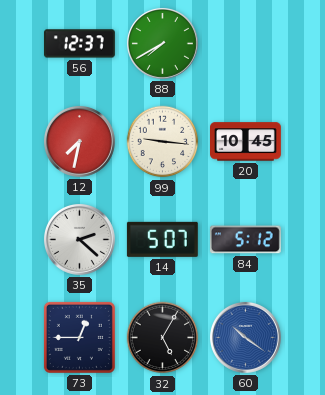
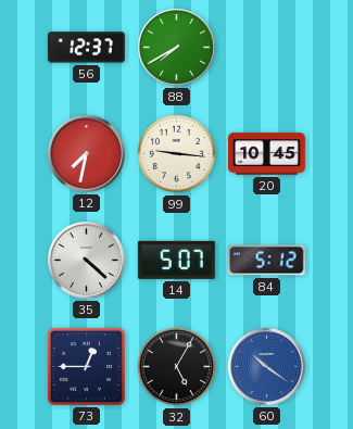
35: 2:22 -> 4:22
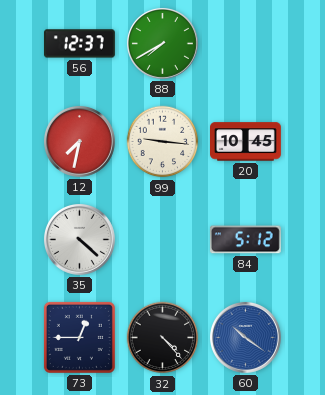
14: 5:07 -> none
32: 5:05 -> 4:23
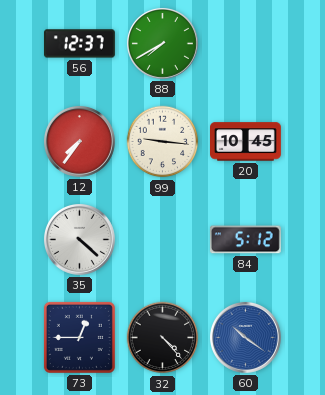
12: 7:32 -> 7:36
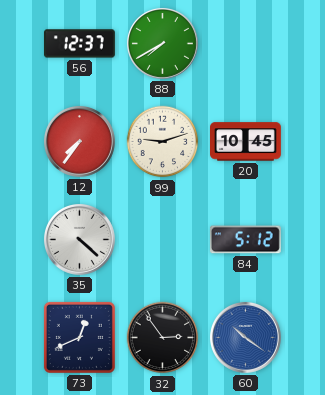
99: 9:16 -> 9:12
73: 12:45 -> 12:41
32: 4:23 -> 2:54
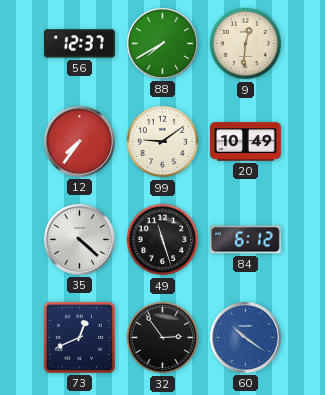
9: none -> 12:31
99: 9:12 -> 9:09
20: 10:45 -> 10:49
49: none -> 11:27
84: 5:12 -> 6:12
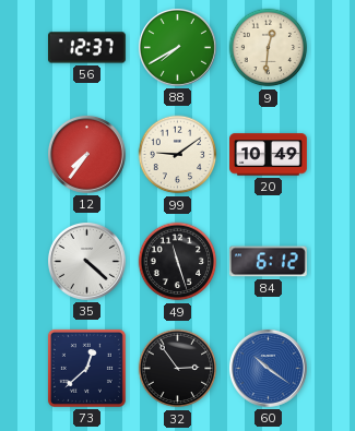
73: 12:41 -> 12:38
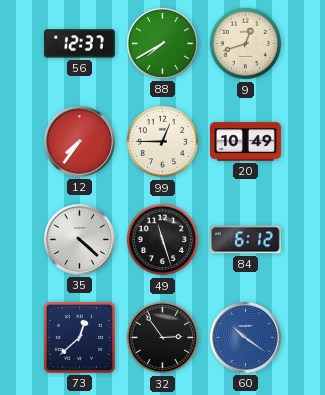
9: 12:31 -> 12:42
99: 9:09 -> 12:45
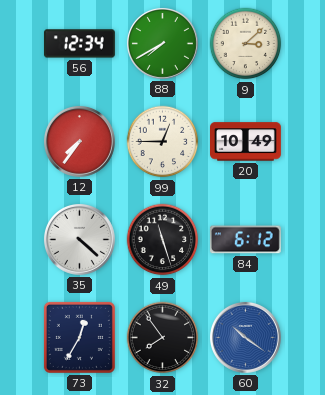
56: 12:37 -> 12:34
9: 12:42 -> 3:08
73: 12:38 -> 12:35
32: 2:54 -> 7:54
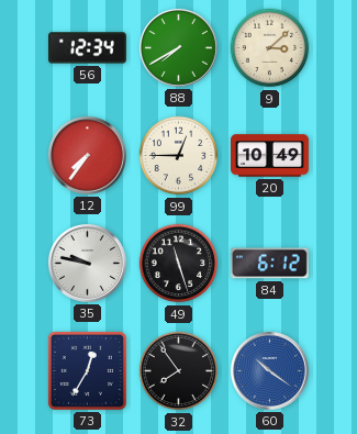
35: 4:22 -> 9:47
